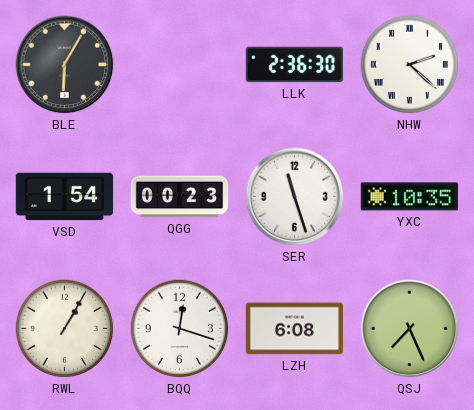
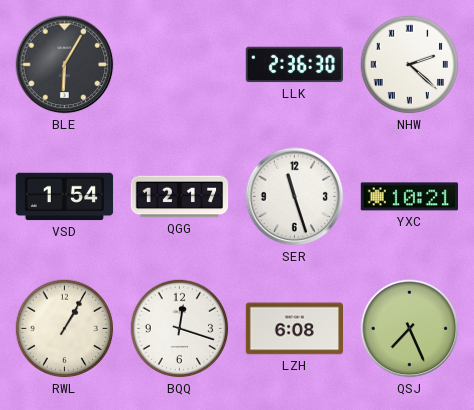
QGG: 00:23 -> 12:17
YXC: 10:35 -> 10:21
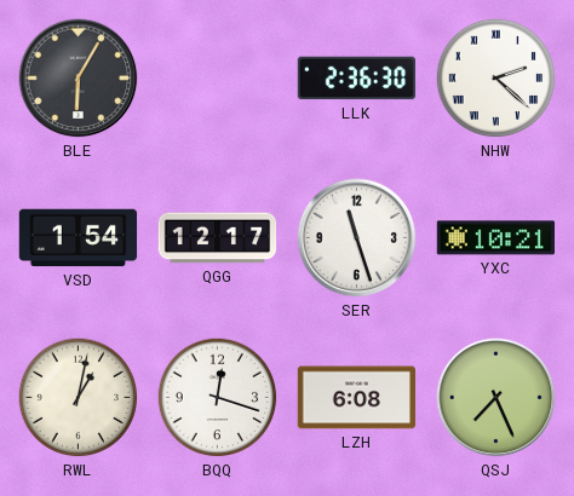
RWL: 1:05 -> 1:02
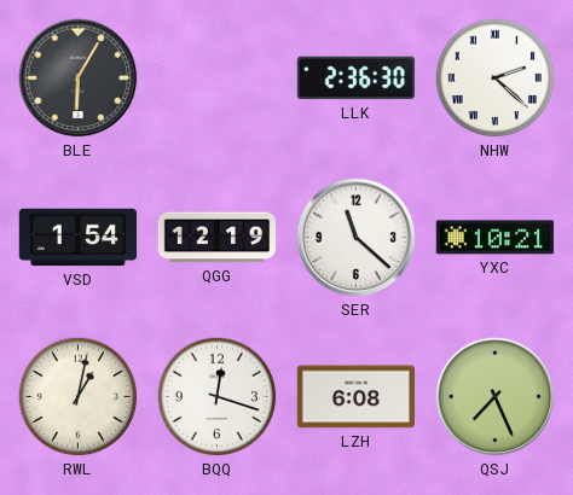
QGG: 12:17 -> 12:19
SER: 11:27 -> 11:22
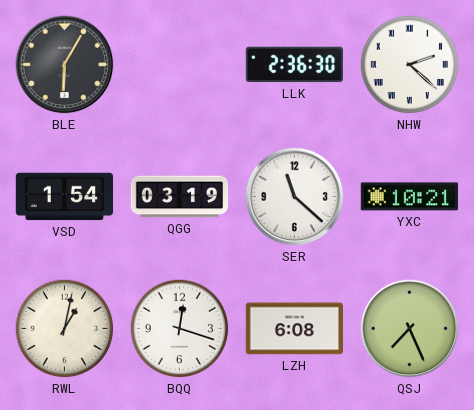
QGG: 12:19 -> 03:19
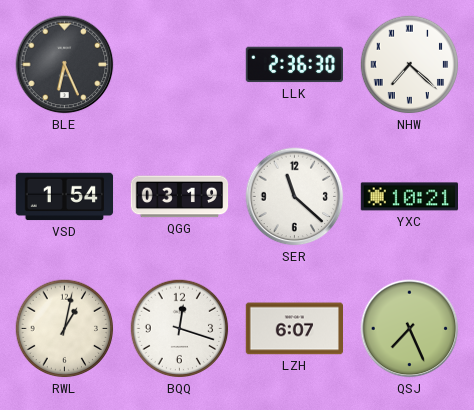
BLE: 6:05 -> 6:26
NHW: 2:22 -> 7:22
LZH: 6:08 -> 6:07
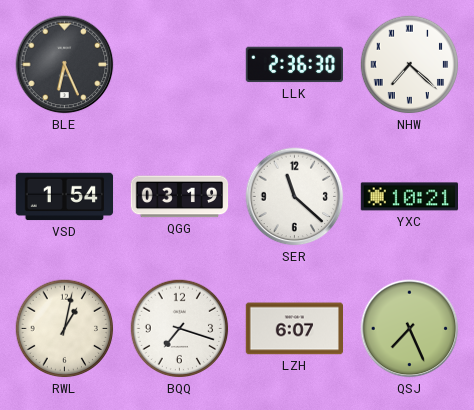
BQQ: 12:18 -> 7:18
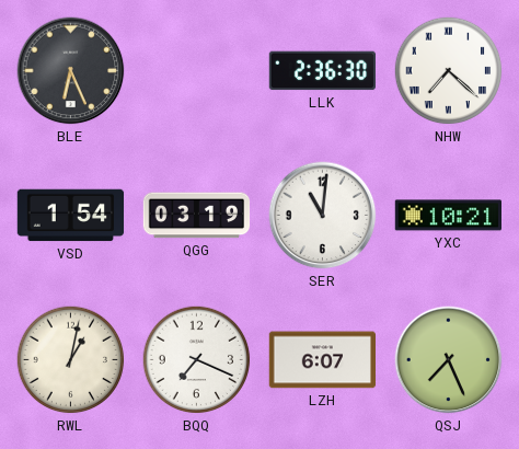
SER: 11:22 -> 11:01
BQQ: 7:18 -> 7:19
